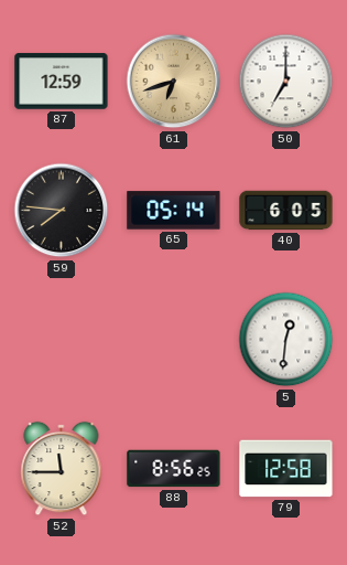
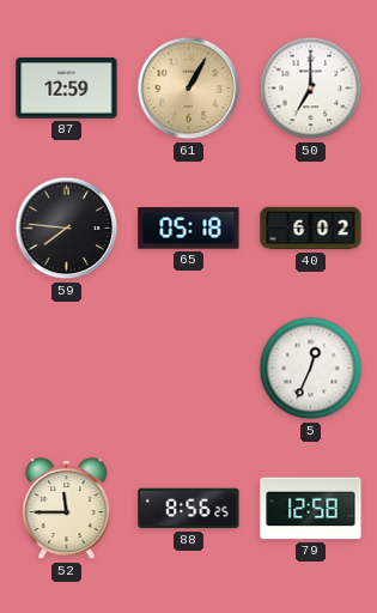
61: 6:42 -> 1:05
65: 05:14 -> 05:18
40: 6:05 -> 6:02
5: 12:31 -> 12:34
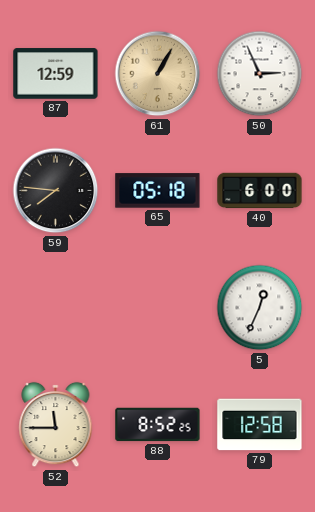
50: 7:00 -> 2:56
40: 6:02 -> 6:00
88: 8:56 -> 8:52
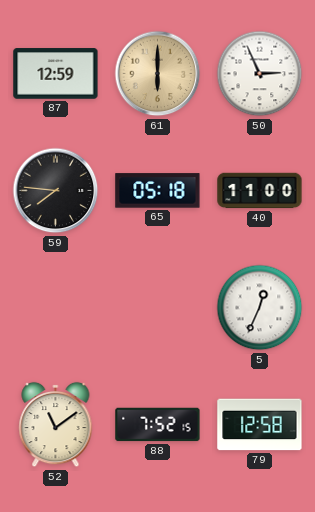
61: 1:05 -> 6:00
40: 6:00 -> 11:00
52: 11:45 -> 11:09
88: 8:52 -> 7:52
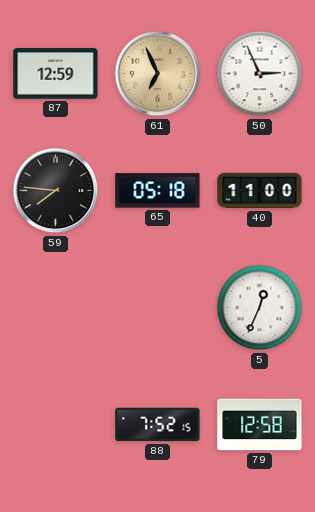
61: 6:00 -> 6:56
52: 11:09 -> none
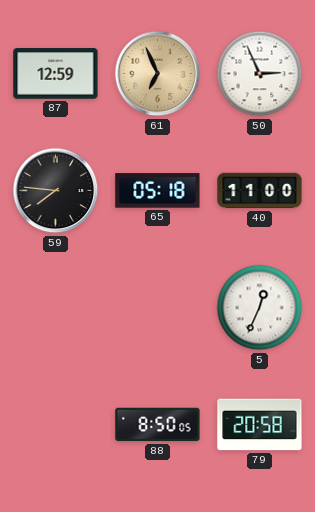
88: 7:52 -> 8:50
79: 12:58 -> 20:58
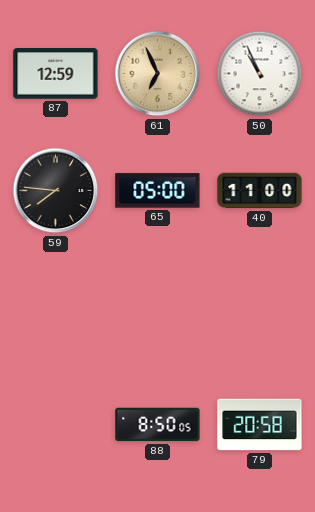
50: 2:56 -> 10:56
65: 05:18 -> 05:00
5: 12:34 -> none
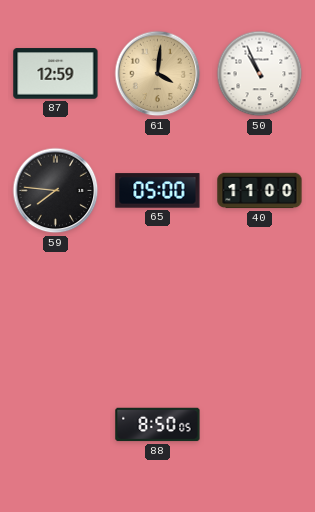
61: 6:56 -> 4:01
79: 20:58 -> none
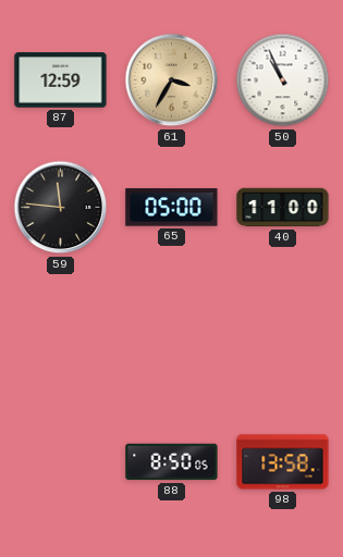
61: 4:01 -> 3:35
59: 7:46 -> 11:46
98: none -> 13:58
